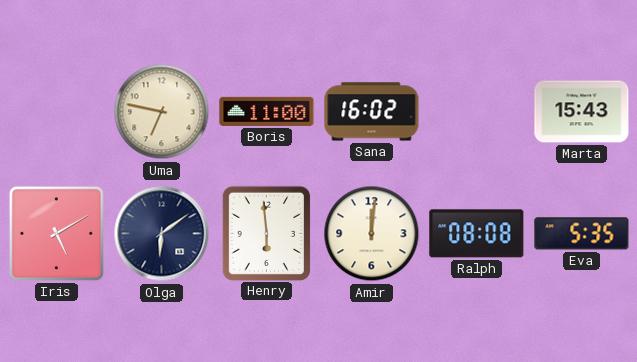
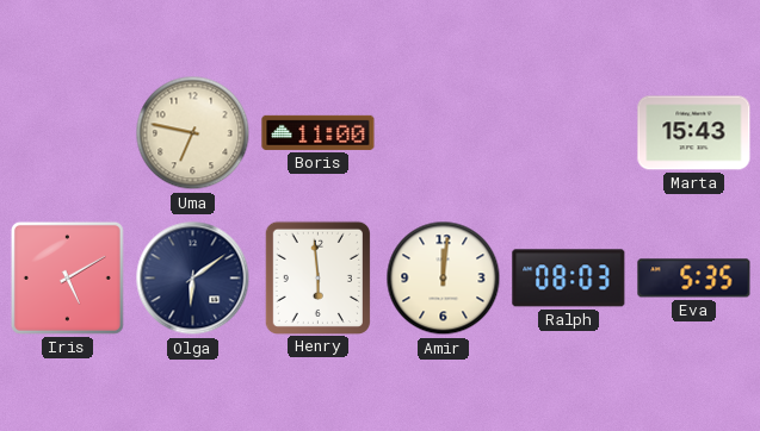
Sana: 16:02 -> none
Ralph: 08:08 -> 08:03
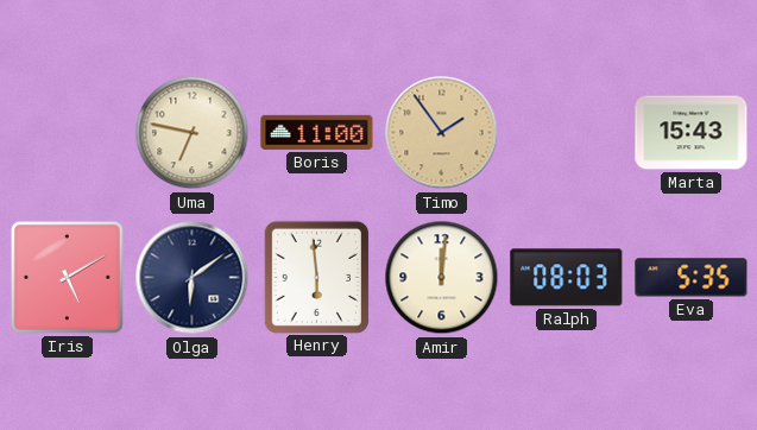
Timo: none -> 1:54
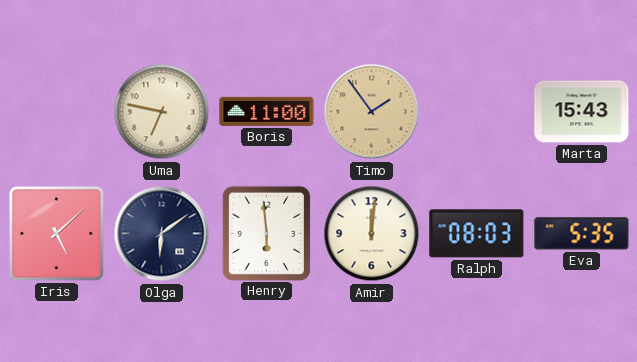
Iris: 5:10 -> 5:08
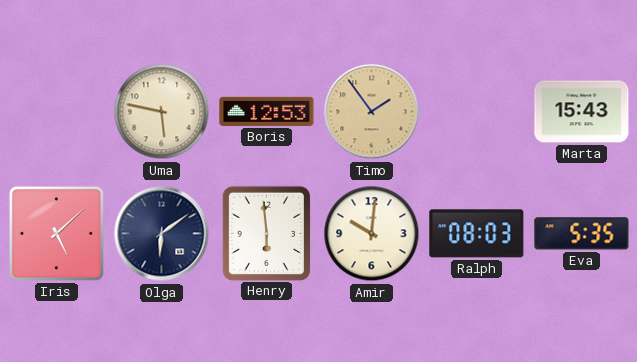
Uma: 6:47 -> 5:47
Boris: 11:00 -> 12:53
Amir: 12:01 -> 10:01
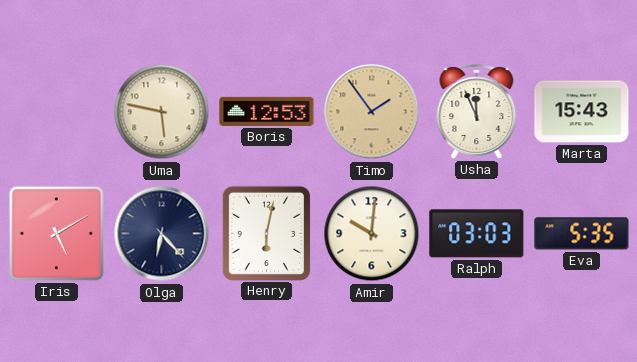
Usha: none -> 11:56
Iris: 5:08 -> 5:10
Olga: 6:09 -> 6:23
Henry: 5:59 -> 6:02
Ralph: 08:03 -> 03:03
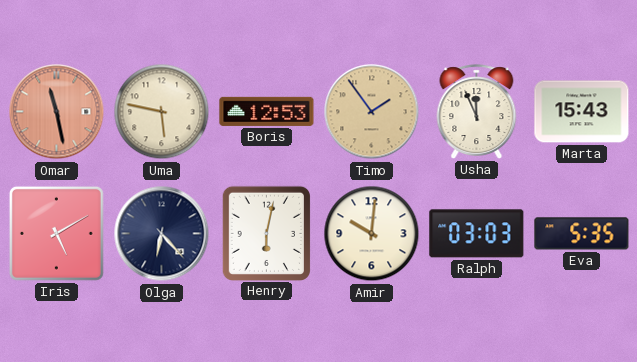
Omar: none -> 11:28
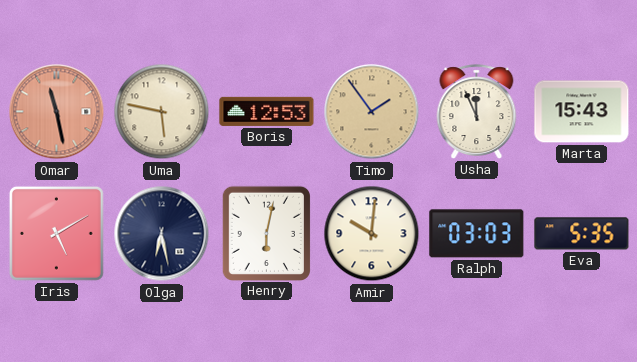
Olga: 6:23 -> 6:28
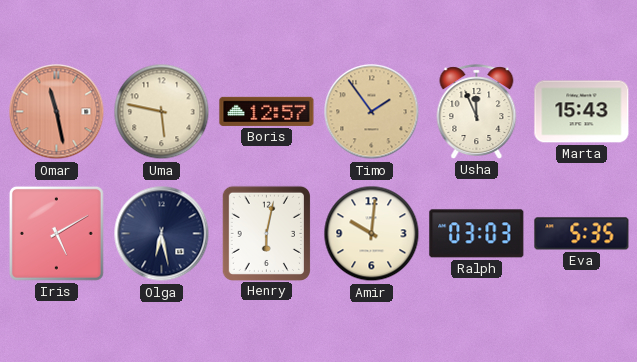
Boris: 12:53 -> 12:57
